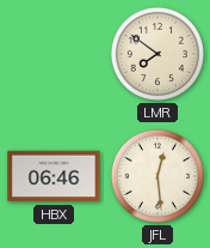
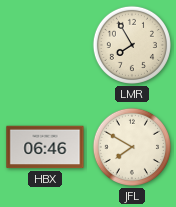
LMR: 7:51 -> 7:55
JFL: 12:29 -> 7:50
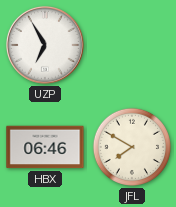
UZP: none -> 6:55
LMR: 7:55 -> none
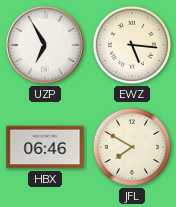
EWZ: none -> 5:16
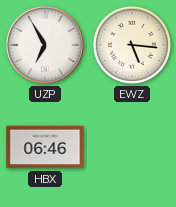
JFL: 7:50 -> none
